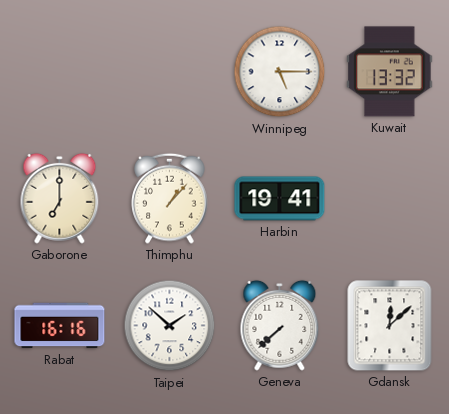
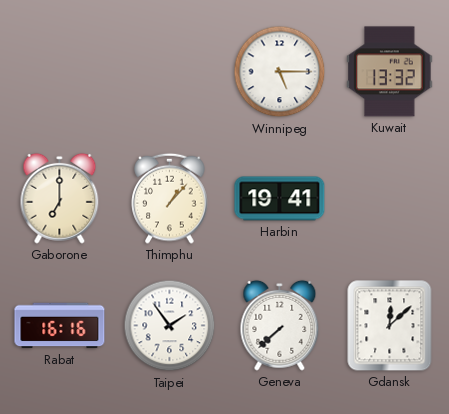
Taipei: 1:52 -> 1:54
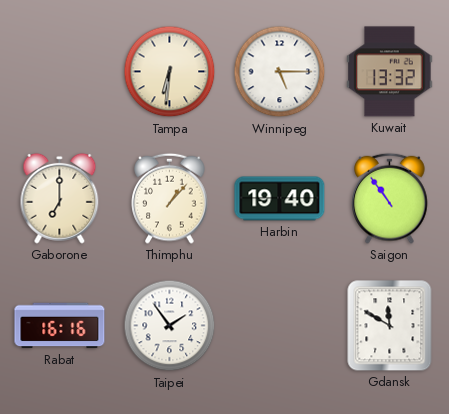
Tampa: none -> 6:31
Harbin: 19:41 -> 19:40
Saigon: none -> 10:54
Geneva: 7:38 -> none
Gdansk: 12:08 -> 11:50
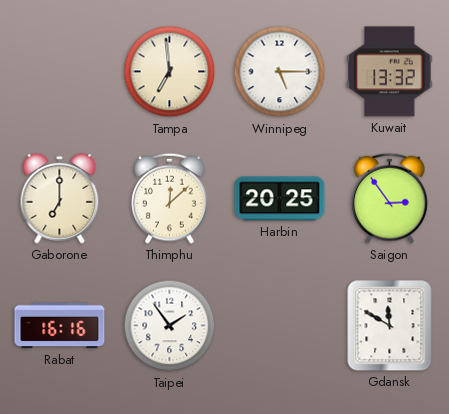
Tampa: 6:31 -> 6:59
Thimphu: 1:07 -> 12:08
Harbin: 19:40 -> 20:25
Saigon: 10:54 -> 2:54
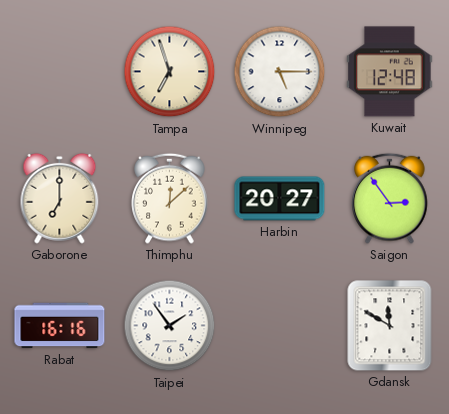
Tampa: 6:59 -> 6:57
Kuwait: 13:32 -> 12:48
Harbin: 20:25 -> 20:27
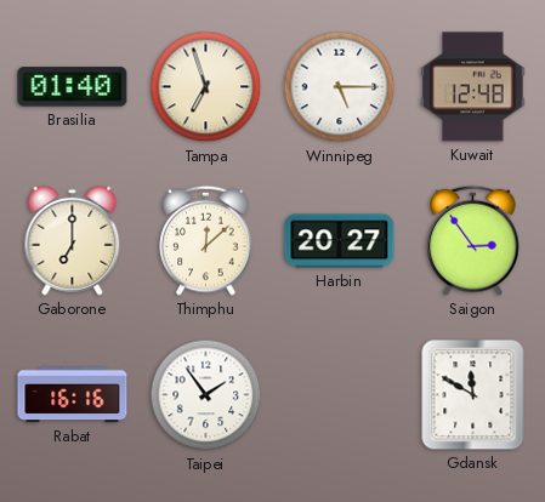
Brasilia: none -> 01:40
